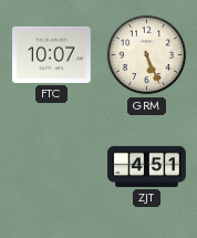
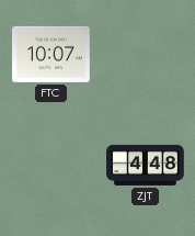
GRM: 5:26 -> none
ZJT: 4:51 -> 4:48
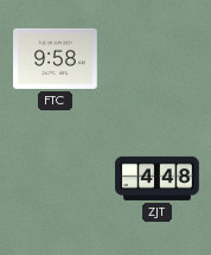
FTC: 10:07 -> 9:58
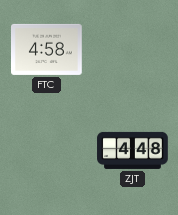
FTC: 9:58 -> 4:58
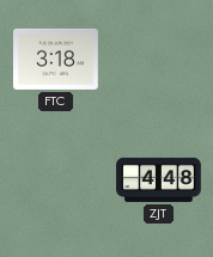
FTC: 4:58 -> 3:18
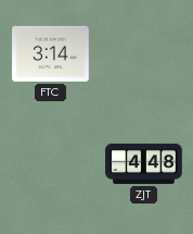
FTC: 3:18 -> 3:14
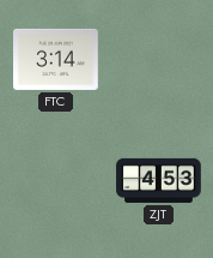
ZJT: 4:48 -> 4:53
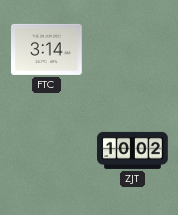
ZJT: 4:53 -> 10:02
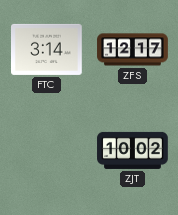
ZFS: none -> 12:17
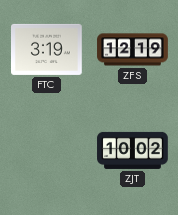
FTC: 3:14 -> 3:19
ZFS: 12:17 -> 12:19
